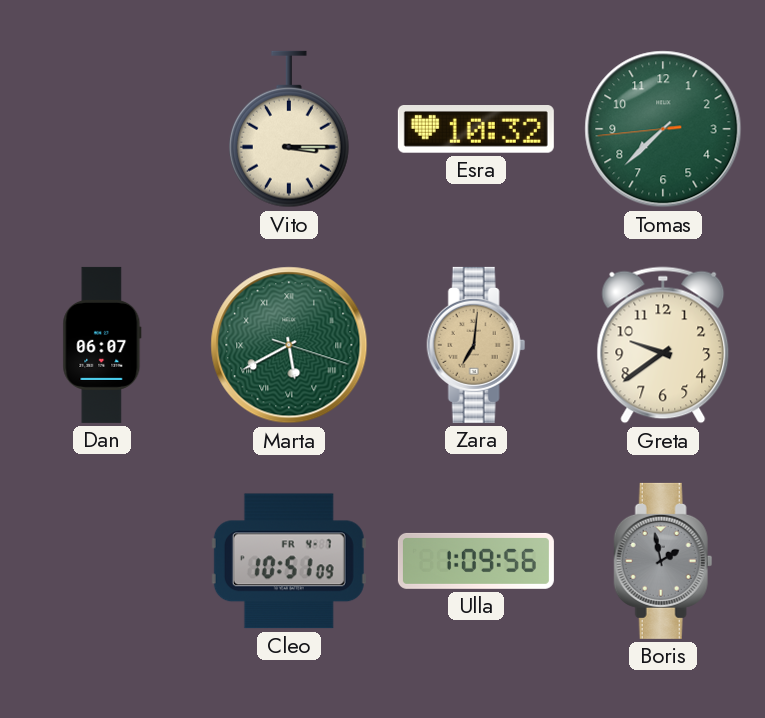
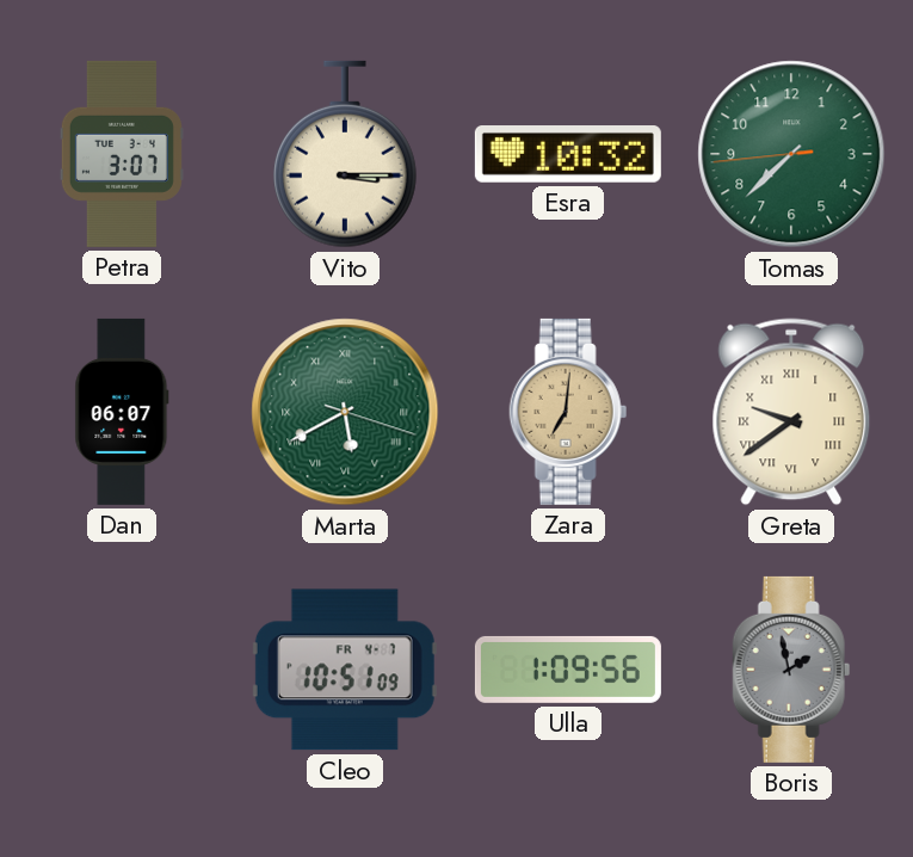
Petra: none -> 3:07
Greta numerals: Arabic -> Roman
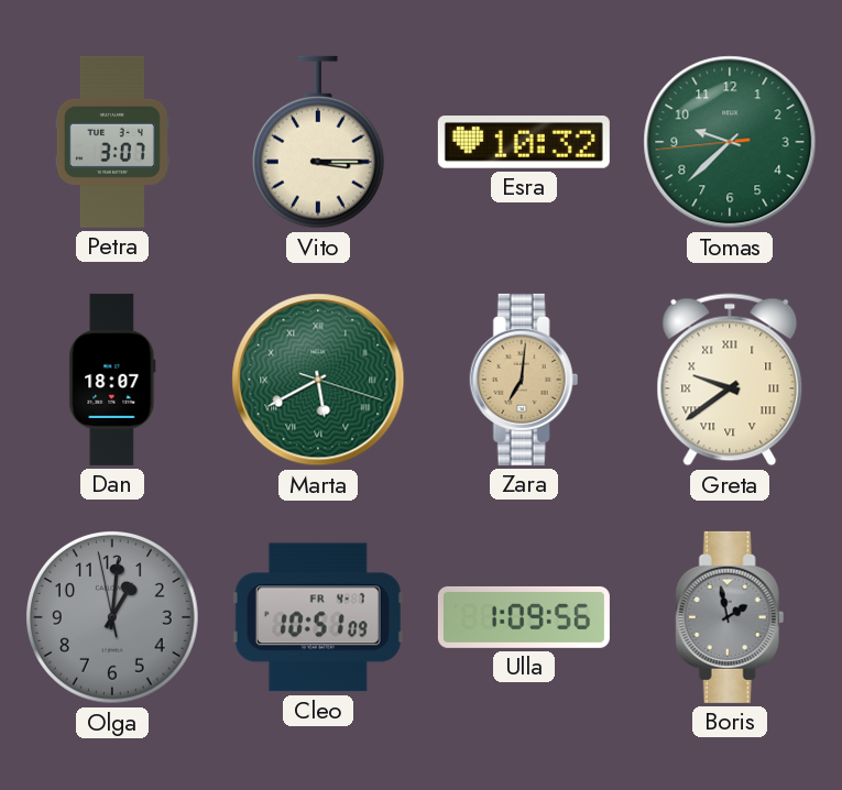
Tomas: 7:37 -> 9:37
Dan: 06:07 -> 18:07
Olga: none -> 1:00
